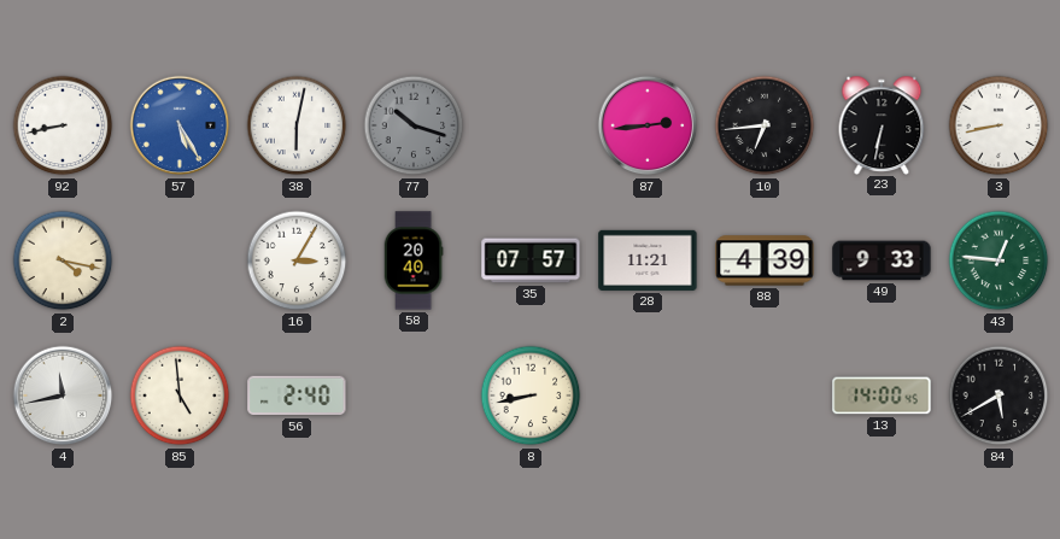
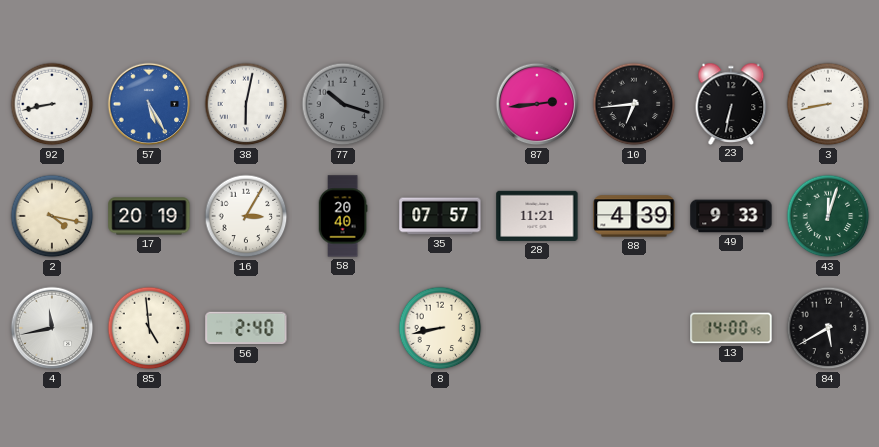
17: none -> 20:19
43: 12:46 -> 12:03
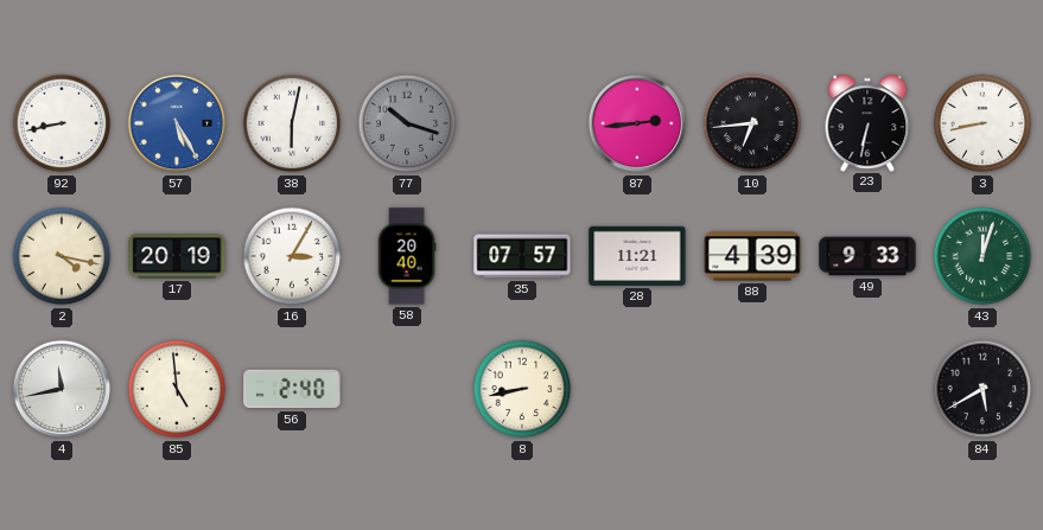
13: 14:00 -> none
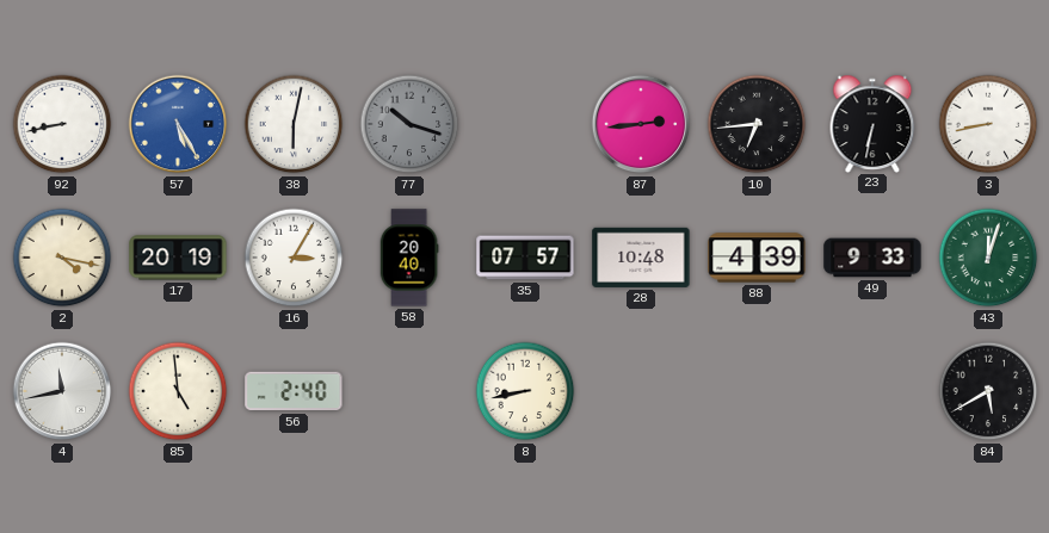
28: 11:21 -> 10:48
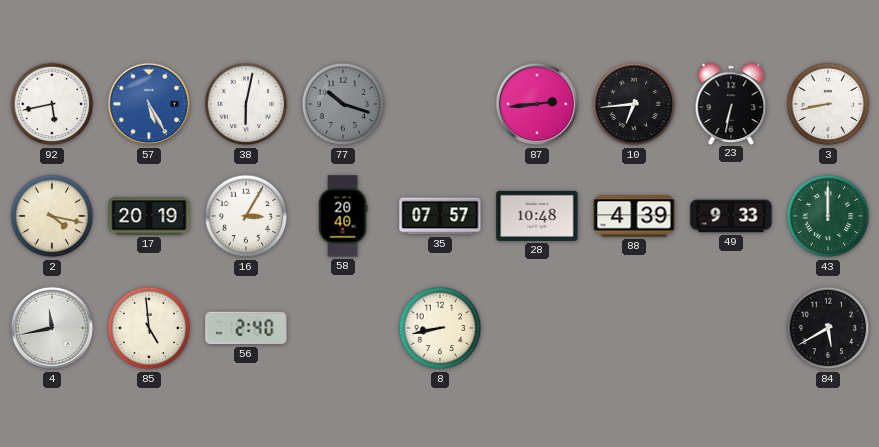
92: 8:43 -> 5:43
43: 12:03 -> 12:00
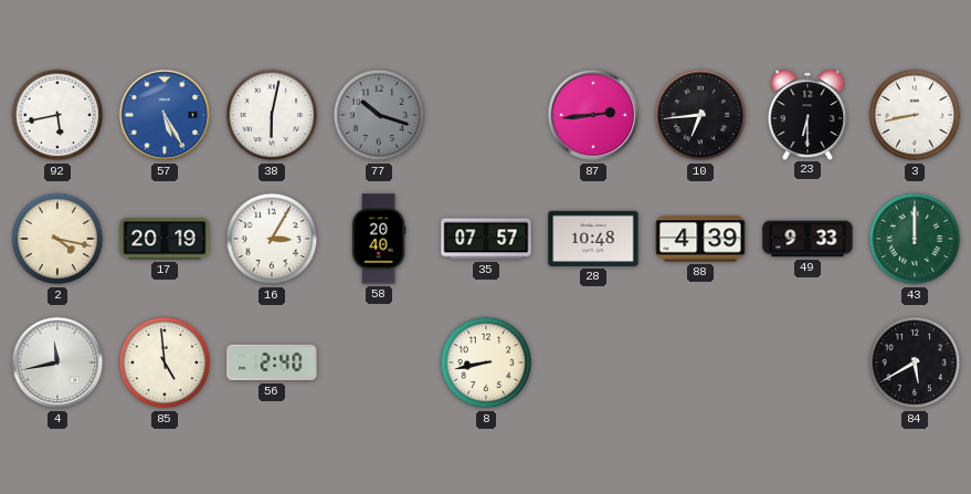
23: 6:32 -> 6:30
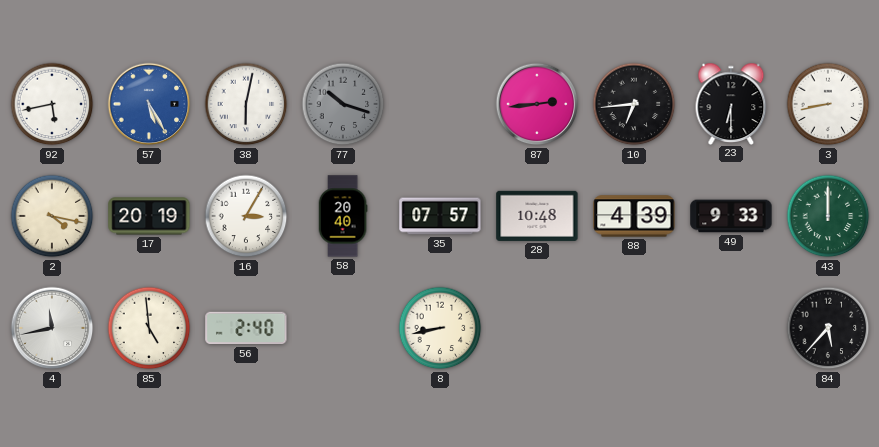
84: 5:40 -> 5:37
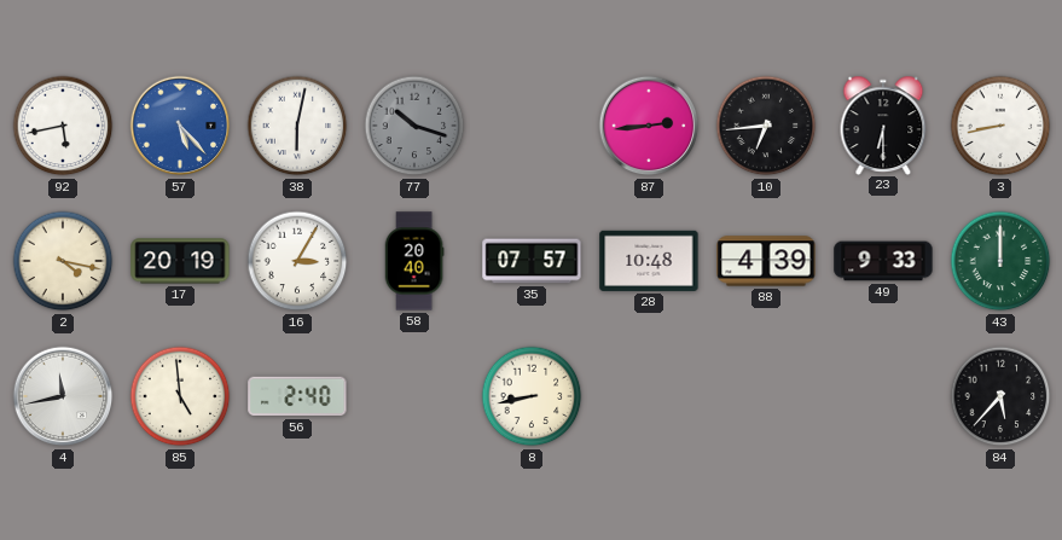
57: 5:25 -> 5:23
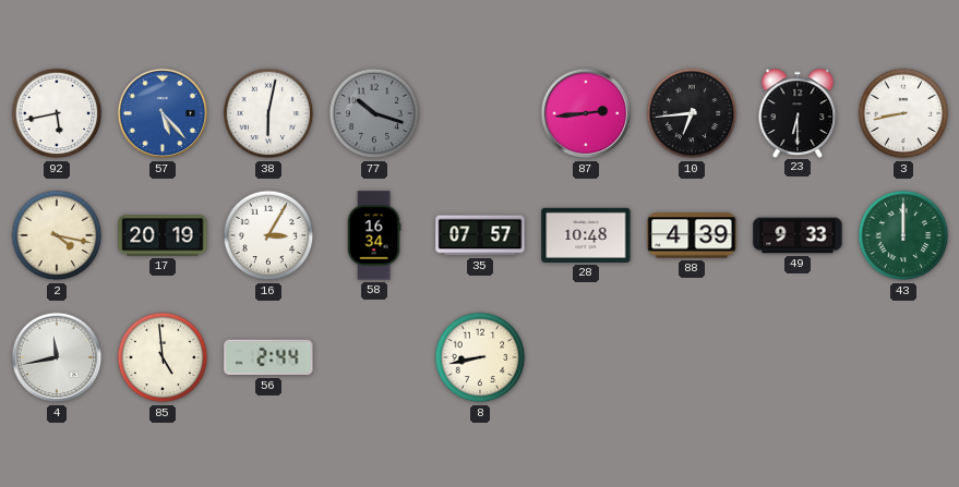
58: 20:40 -> 16:34
56: 2:40 -> 2:44
84: 5:37 -> none
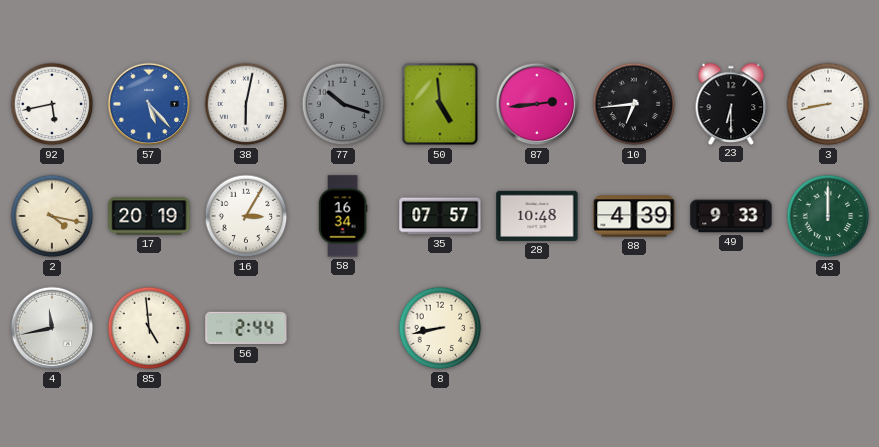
50: none -> 4:59
